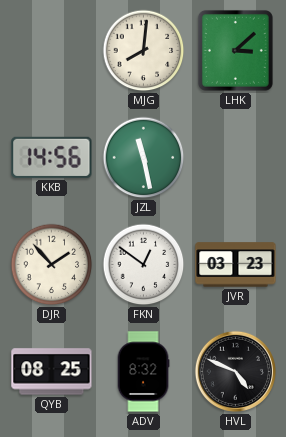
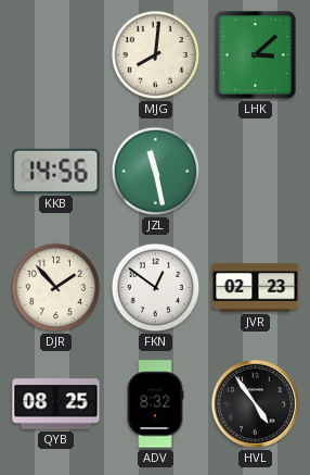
JVR: 03:23 -> 02:23
HVL: 4:49 -> 4:54
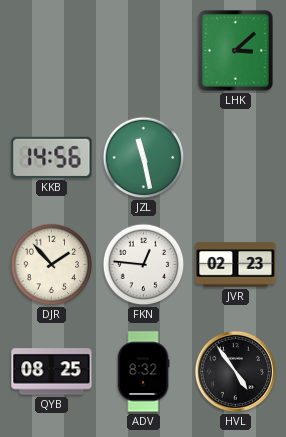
MJG: 8:01 -> none
FKN: 12:51 -> 12:46
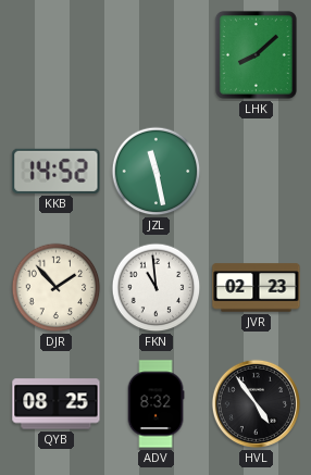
LHK: 3:08 -> 8:08
KKB: 14:56 -> 14:52
FKN: 12:46 -> 10:59
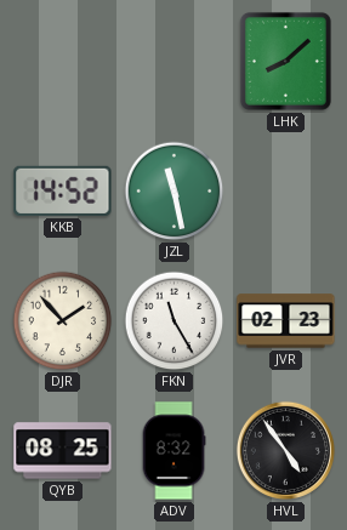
FKN: 10:59 -> 11:25
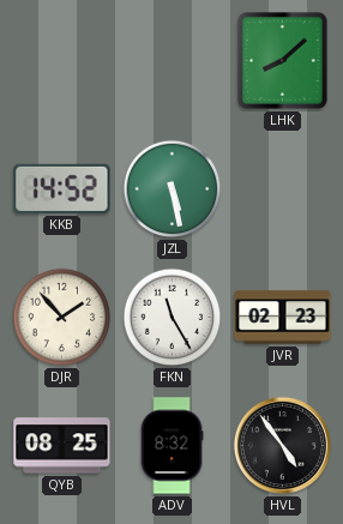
JZL: 11:28 -> 5:28
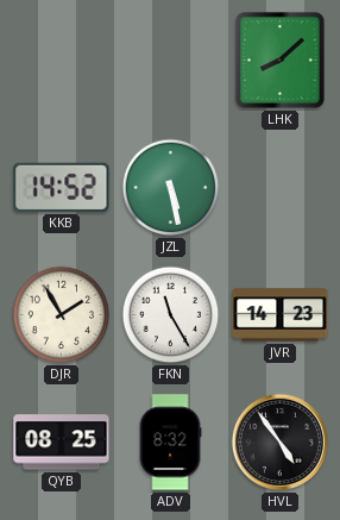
DJR: 1:53 -> 1:55
JVR: 02:23 -> 14:23
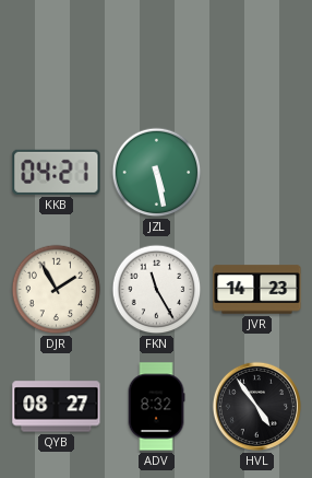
LHK: 8:08 -> none
KKB: 14:52 -> 04:21
QYB: 08:25 -> 08:27
